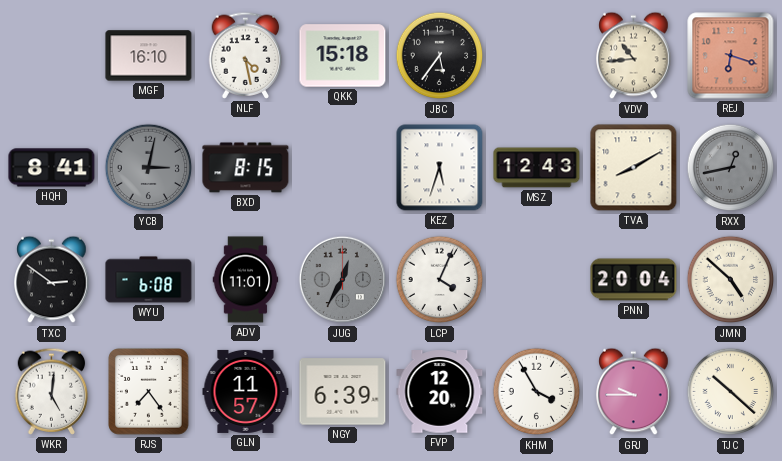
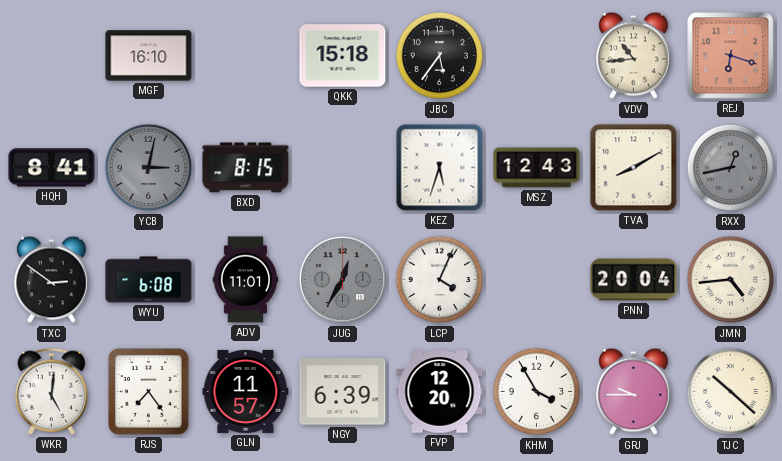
NLF: 4:28 -> none
JMN: 4:52 -> 4:44
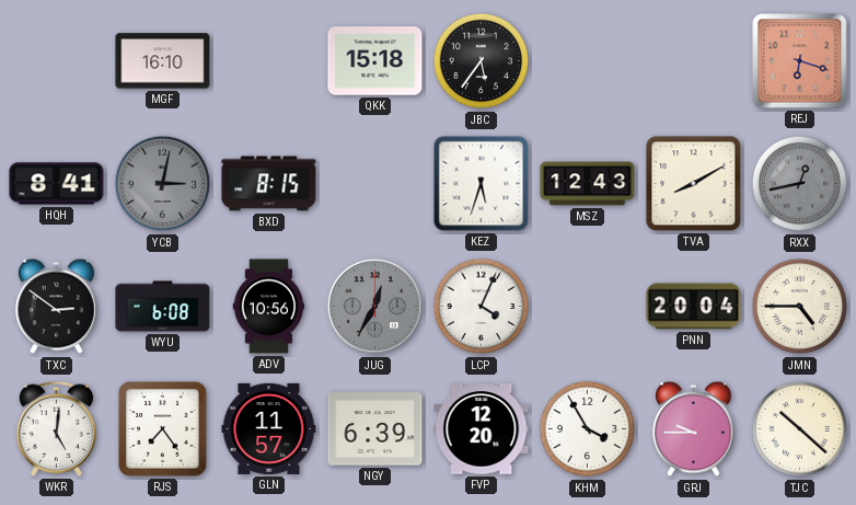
VDV: 10:44 -> none
ADV: 11:01 -> 10:56
JMN: 4:44 -> 4:45
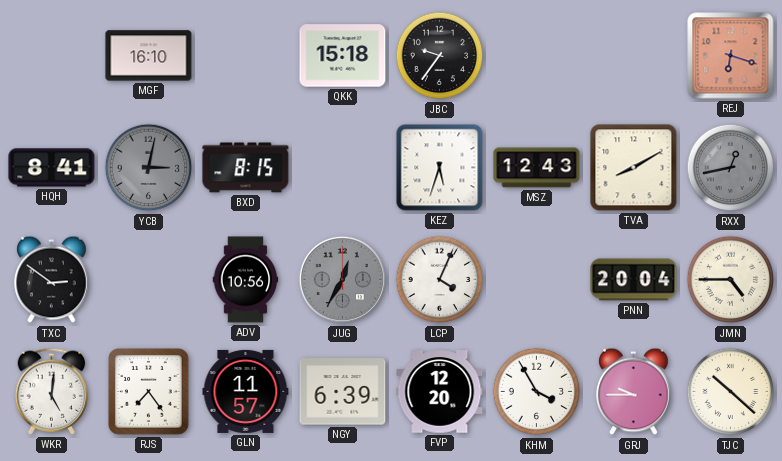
JBC: 5:36 -> 9:36
WYU: 6:08 -> none
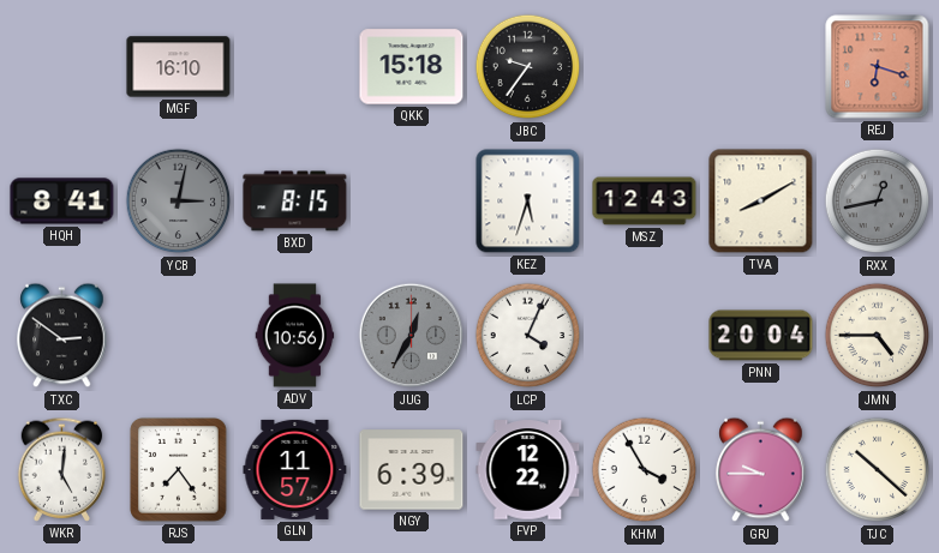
FVP: 12:20 -> 12:22
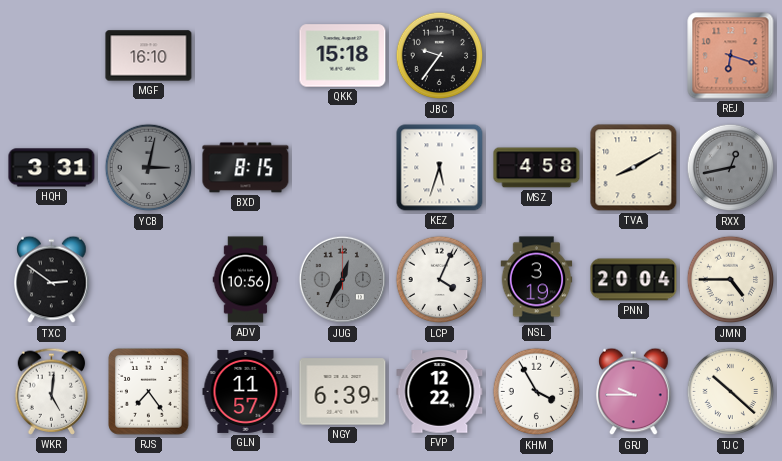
HQH: 8:41 -> 3:31
MSZ: 12:43 -> 4:58
NSL: none -> 3:19
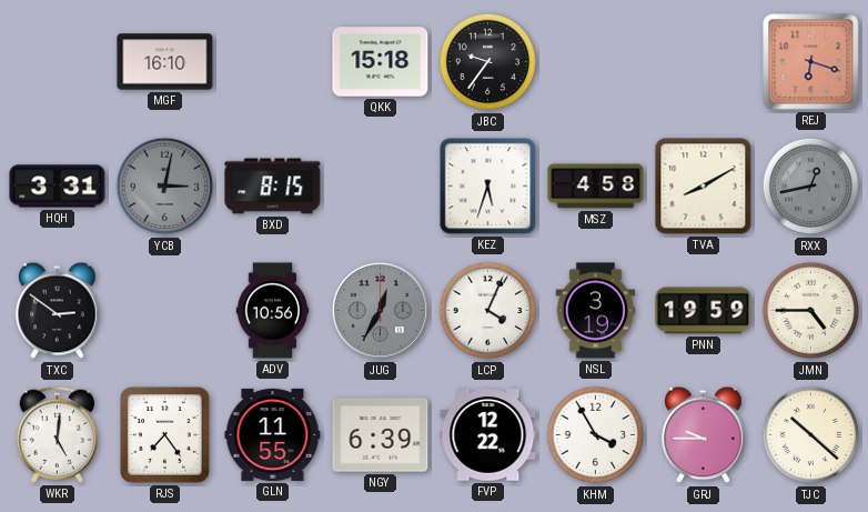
PNN: 20:04 -> 19:59
GLN: 11:57 -> 11:55
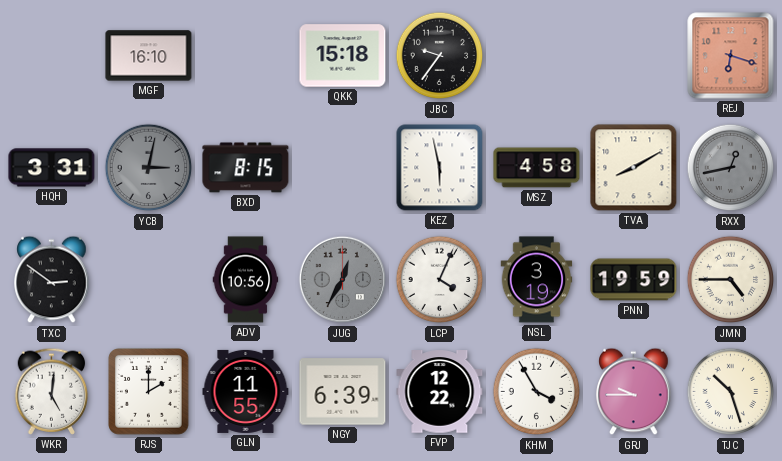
KEZ: 5:33 -> 5:58
RJS: 7:24 -> 2:00
TJC: 10:22 -> 10:27
